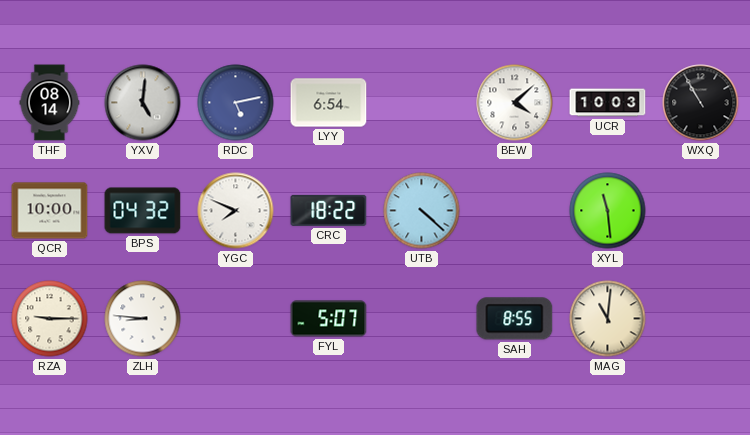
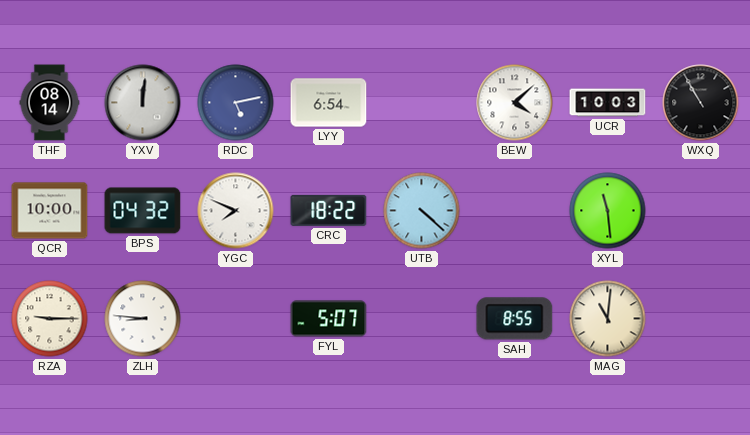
YXV: 5:01 -> 12:01
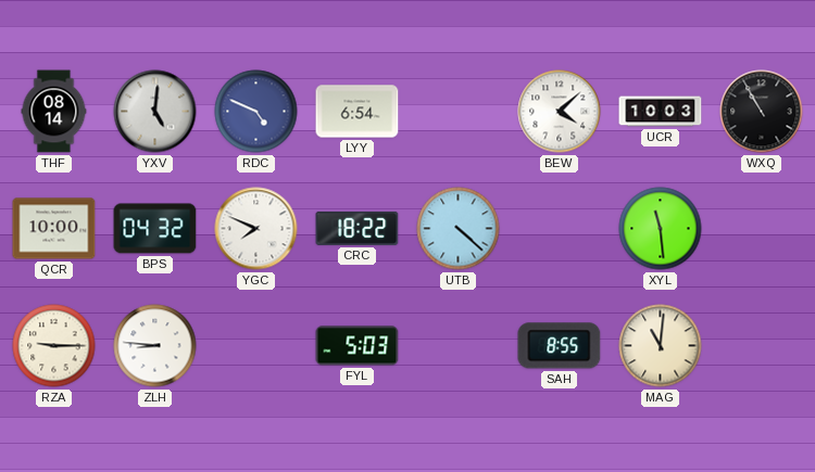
YXV: 12:01 -> 5:01
RDC: 5:13 -> 4:49
FYL: 5:07 -> 5:03
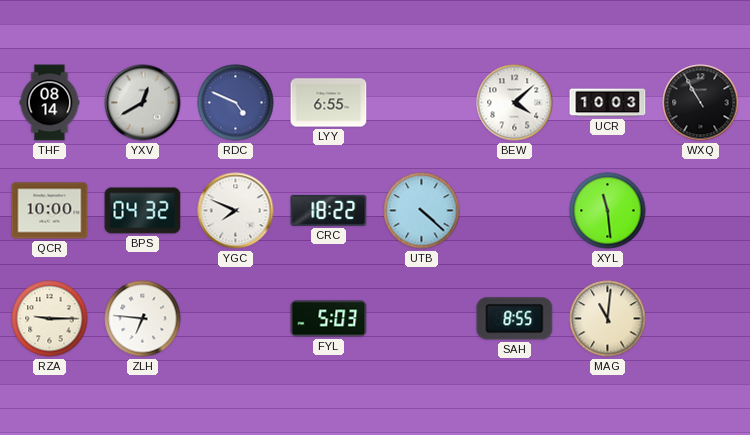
YXV: 5:01 -> 12:40
LYY: 6:54 -> 6:55
ZLH: 8:46 -> 6:46
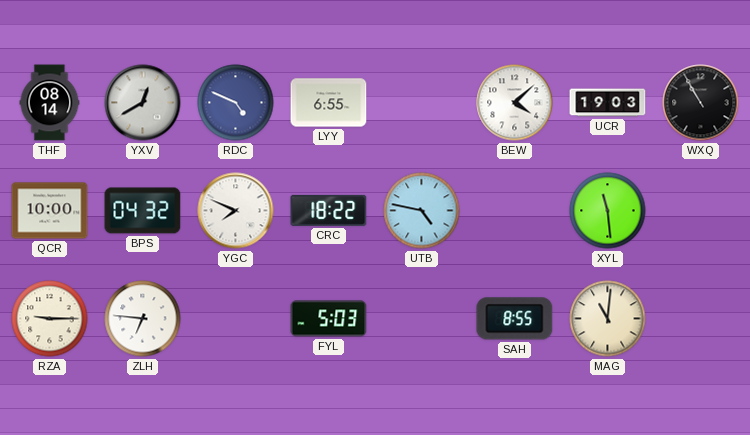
UCR: 10:03 -> 19:03
UTB: 4:22 -> 4:47
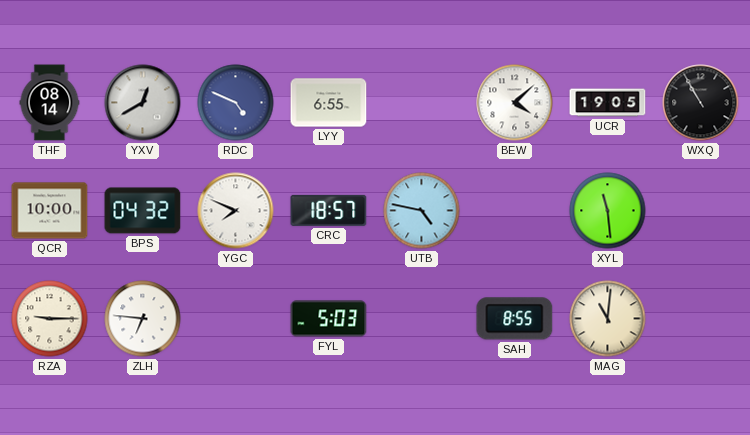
UCR: 19:03 -> 19:05
CRC: 18:22 -> 18:57
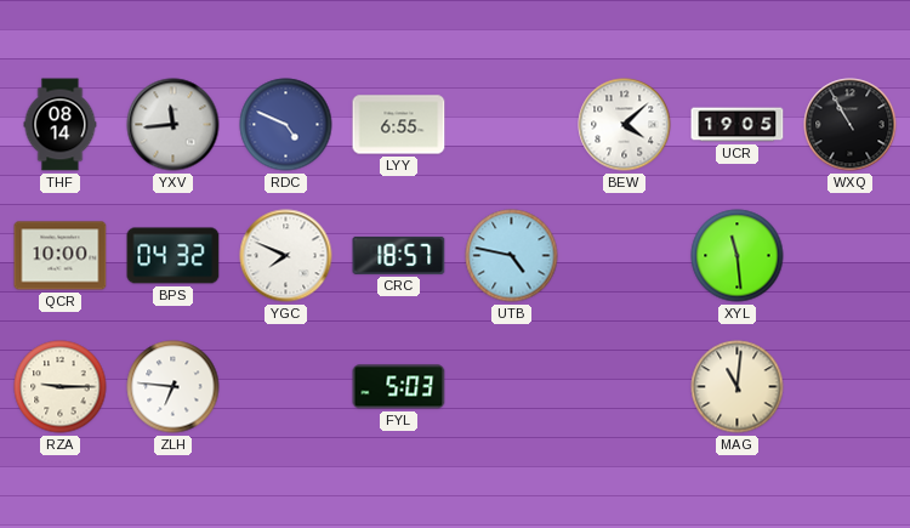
YXV: 12:40 -> 11:44
SAH: 8:55 -> none
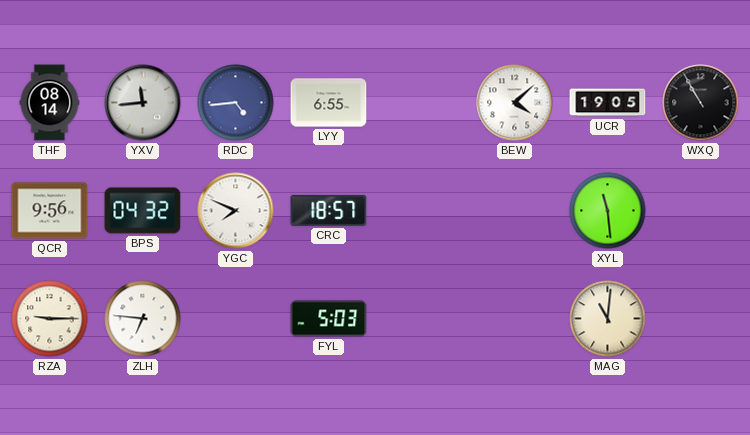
RDC: 4:49 -> 4:44
QCR: 10:00 -> 9:56
UTB: 4:47 -> none
